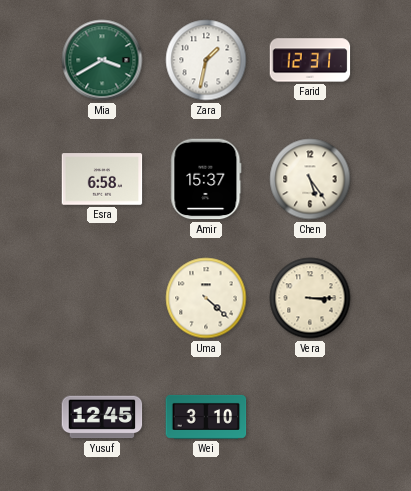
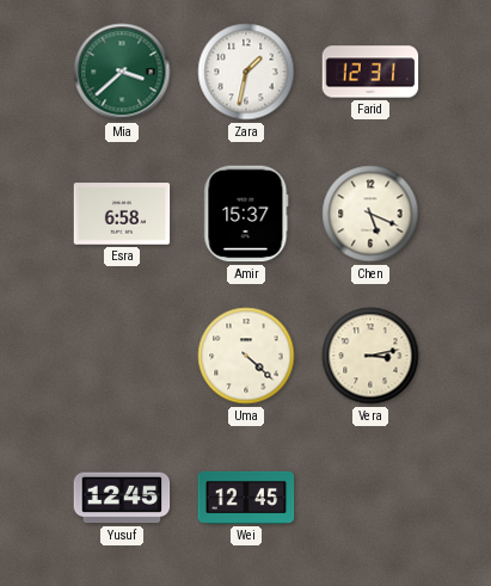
Mia: 3:40 -> 3:38
Chen: 5:24 -> 5:19
Vera: 3:15 -> 3:13
Wei: 3:10 -> 12:45
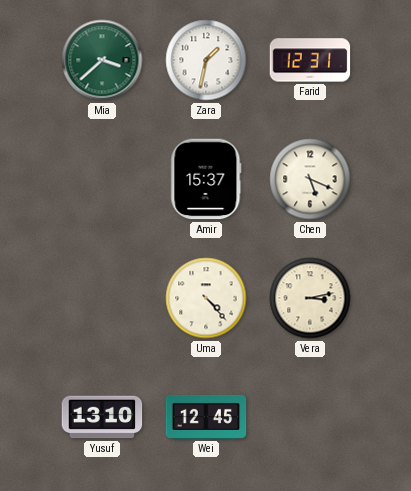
Esra: 6:58 -> none
Uma: 4:22 -> 4:23
Yusuf: 12:45 -> 13:10
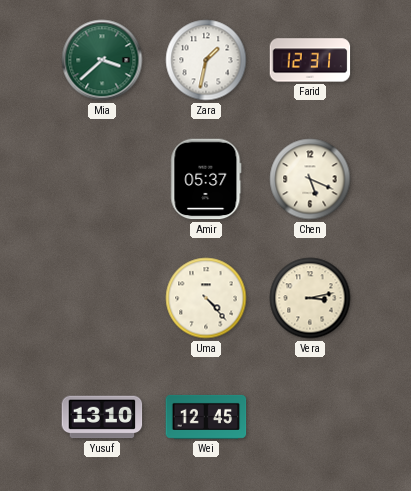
Amir: 15:37 -> 05:37
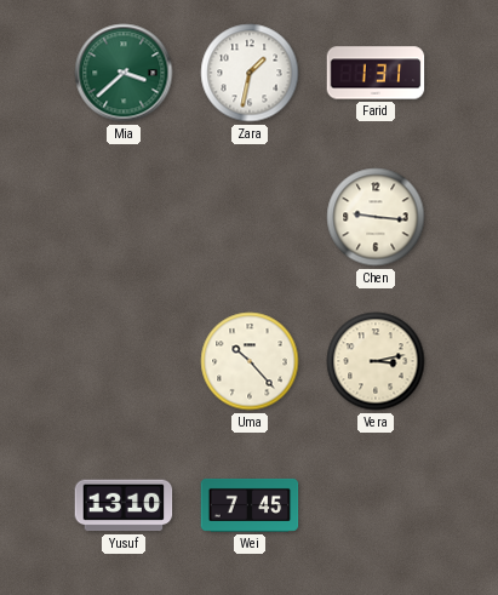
Farid: 12:31 -> 1:31
Amir: 05:37 -> none
Chen: 5:19 -> 9:16
Uma: 4:23 -> 10:23
Wei: 12:45 -> 7:45
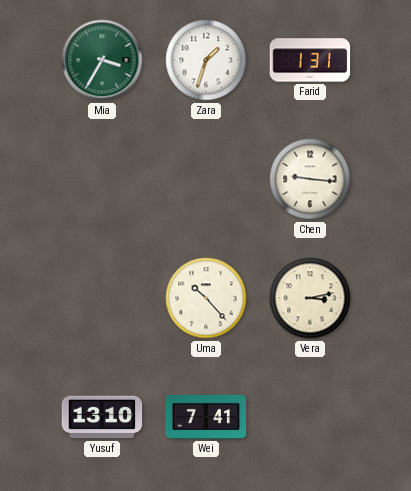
Mia: 3:38 -> 3:35
Zara: 1:32 -> 1:33
Wei: 7:45 -> 7:41
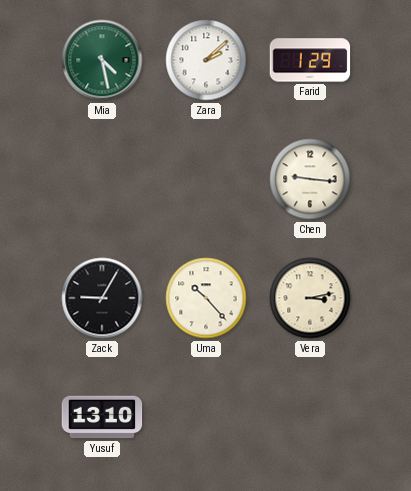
Mia: 3:35 -> 4:28
Zara: 1:33 -> 2:08
Farid: 1:31 -> 1:29
Zack: none -> 9:05
Wei: 7:41 -> none
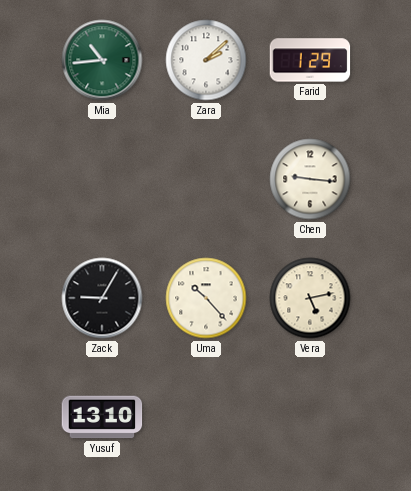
Mia: 4:28 -> 10:44
Vera: 3:13 -> 5:13
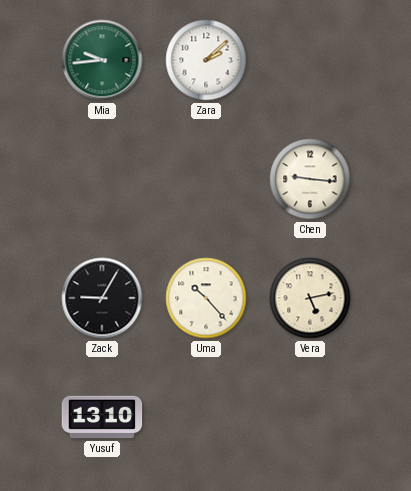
Mia: 10:44 -> 9:44
Farid: 1:29 -> none
